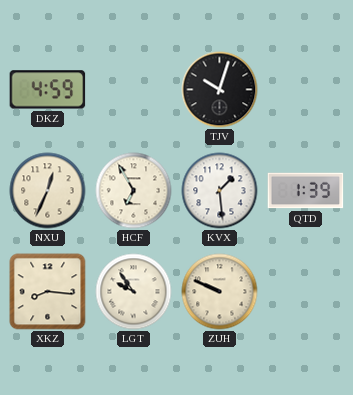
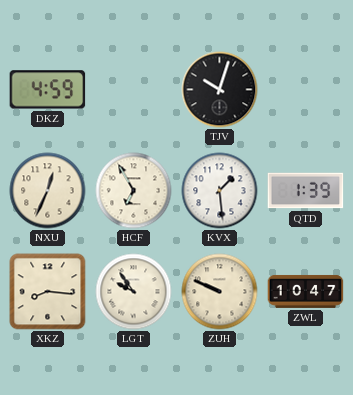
ZWL: none -> 10:47
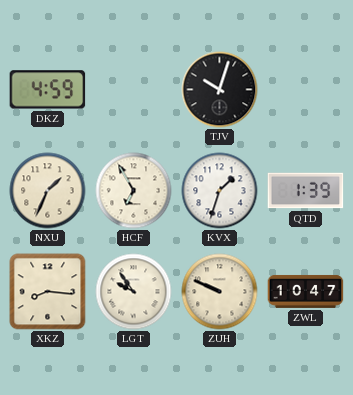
NXU: 12:34 -> 1:34
KVX: 1:29 -> 1:33
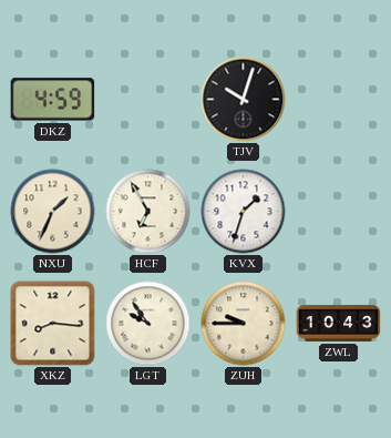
QTD: 1:39 -> none
ZUH: 9:49 -> 9:45
ZWL: 10:47 -> 10:43
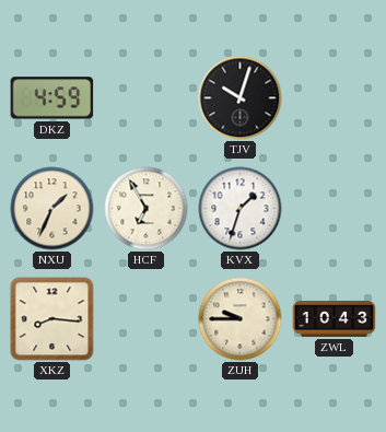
LGT: 9:54 -> none
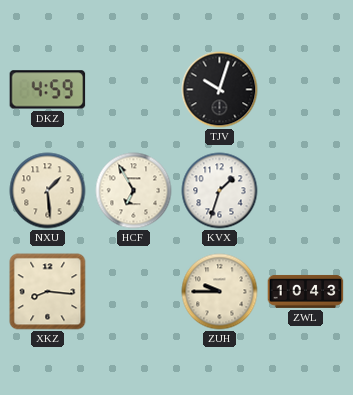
NXU: 1:34 -> 1:29
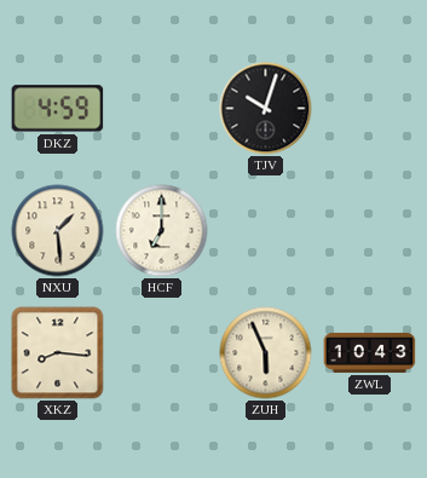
HCF: 6:55 -> 7:00
KVX: 1:33 -> none
ZUH: 9:45 -> 5:56
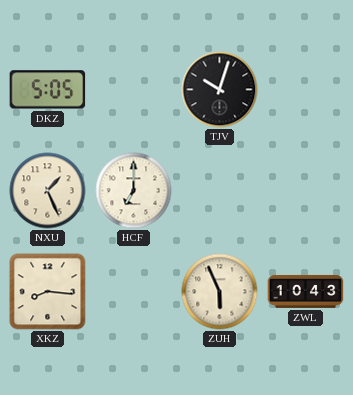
DKZ: 4:59 -> 5:05
NXU: 1:29 -> 1:26
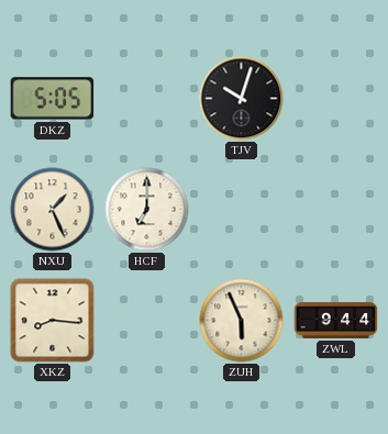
ZWL: 10:43 -> 9:44
